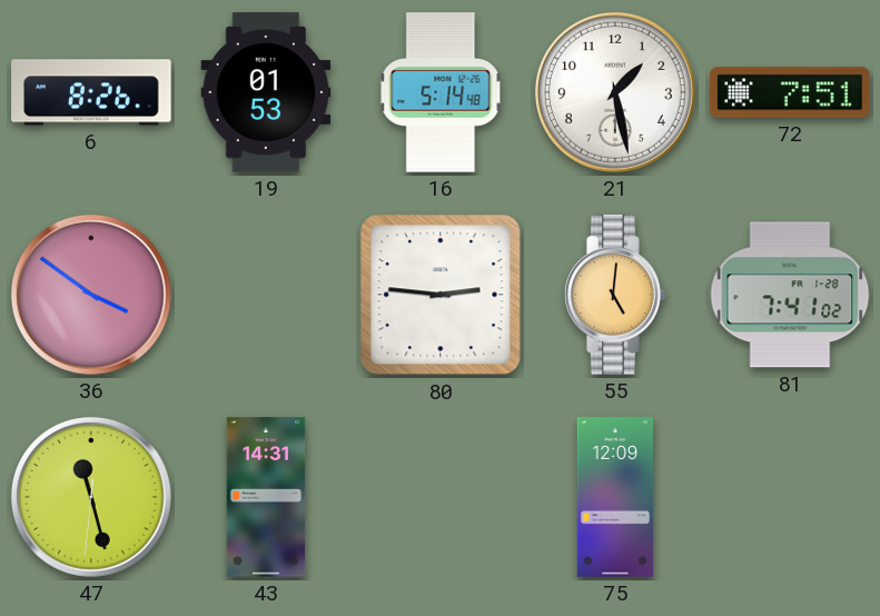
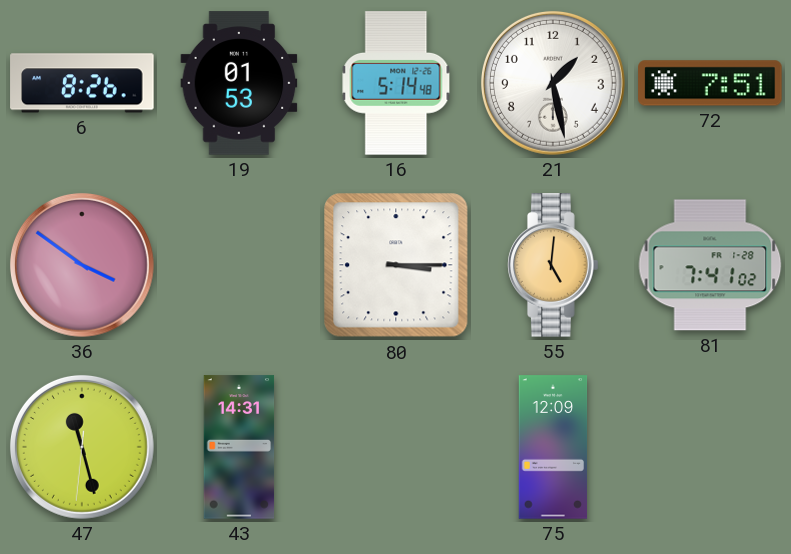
80: 2:46 -> 3:15
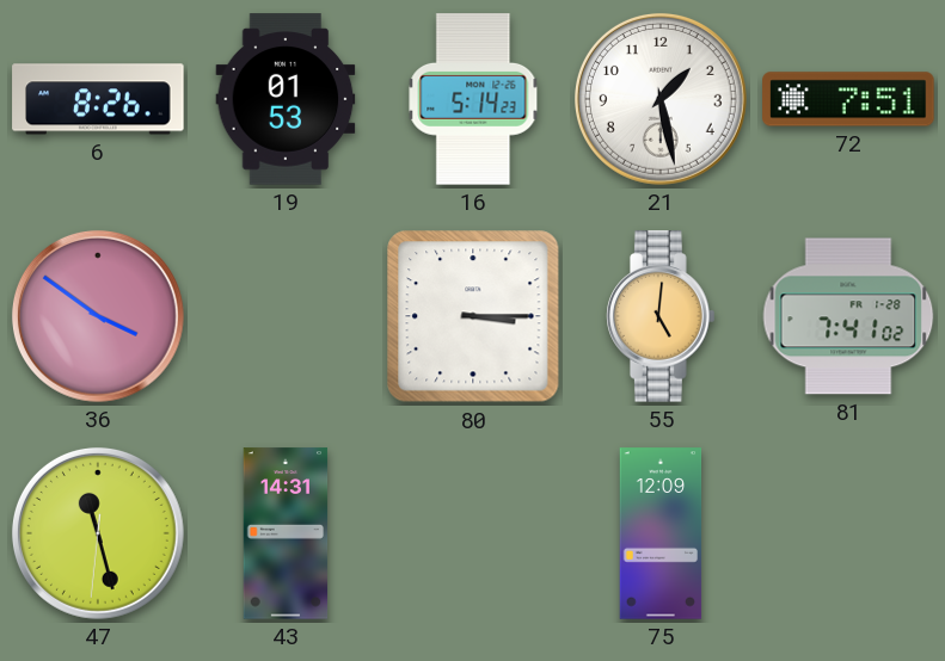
16: 5:14:48 -> 5:14:23
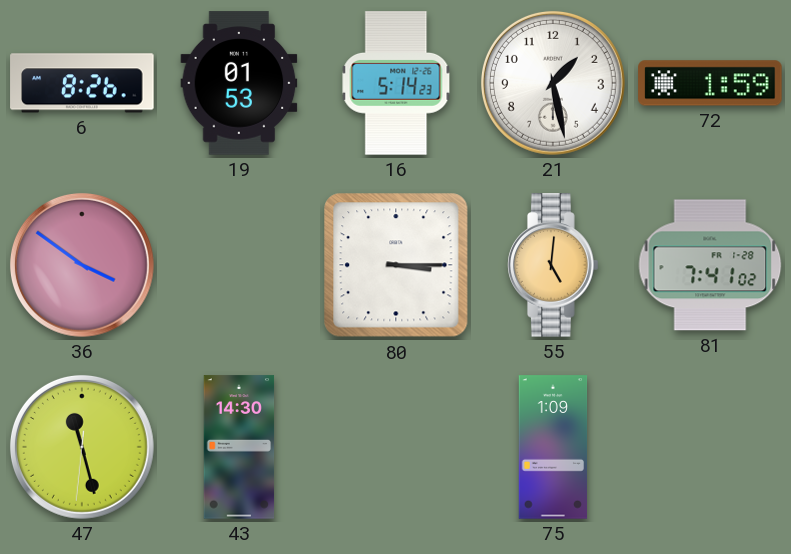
72: 7:51 -> 1:59
43: 14:31 -> 14:30
75: 12:09 -> 1:09
